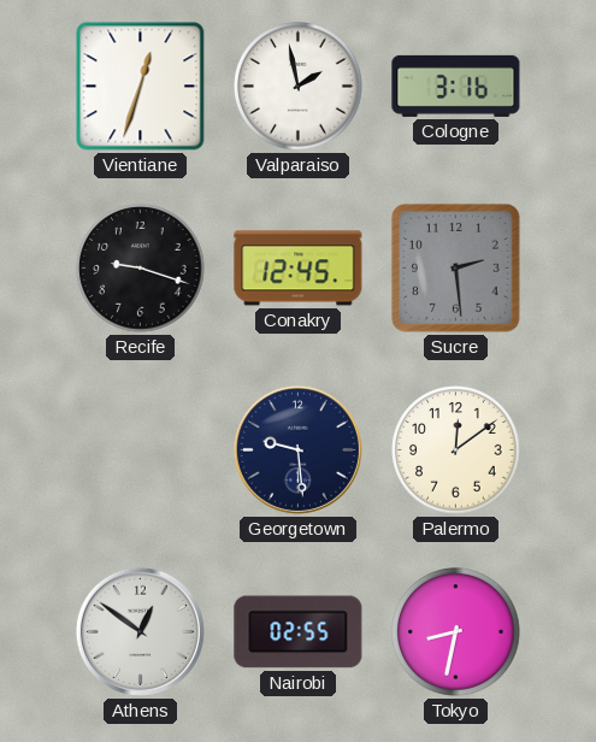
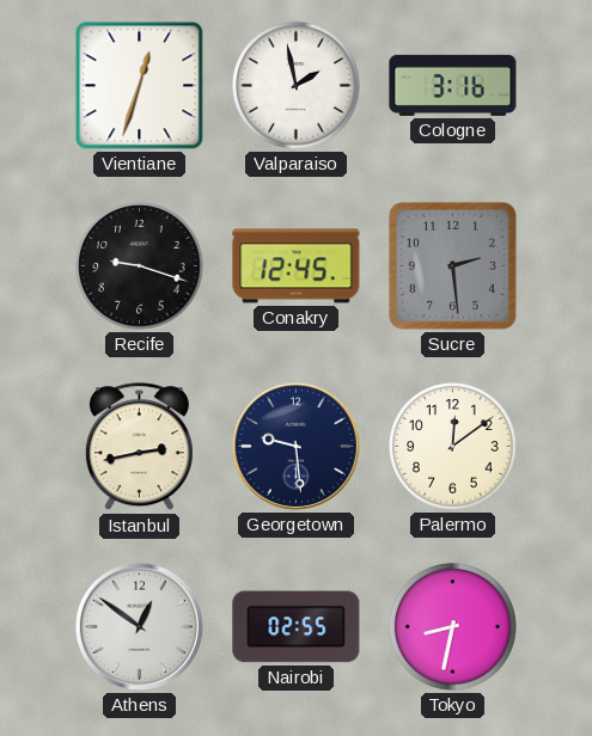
Istanbul: none -> 2:43
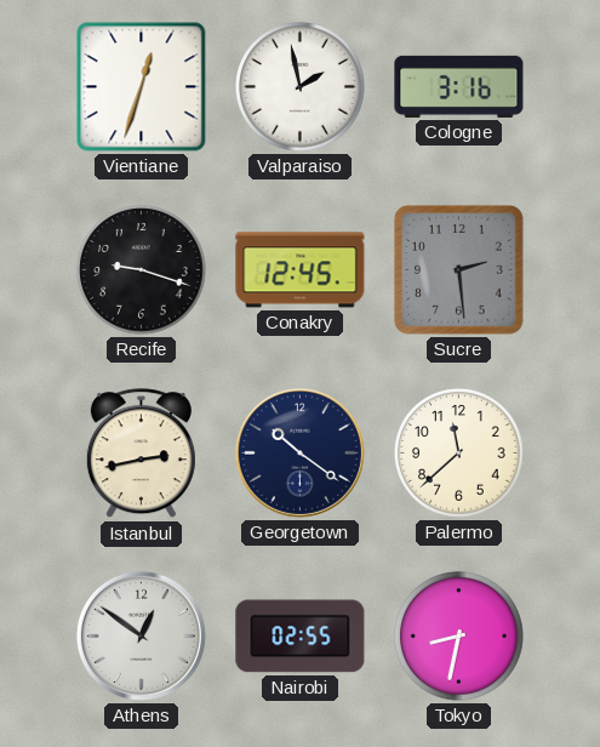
Georgetown: 9:29 -> 10:21
Palermo: 12:09 -> 11:38
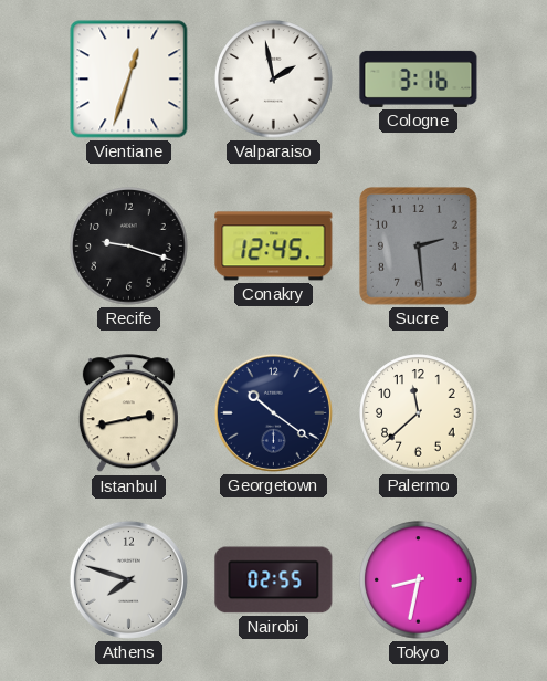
Athens: 12:51 -> 7:48
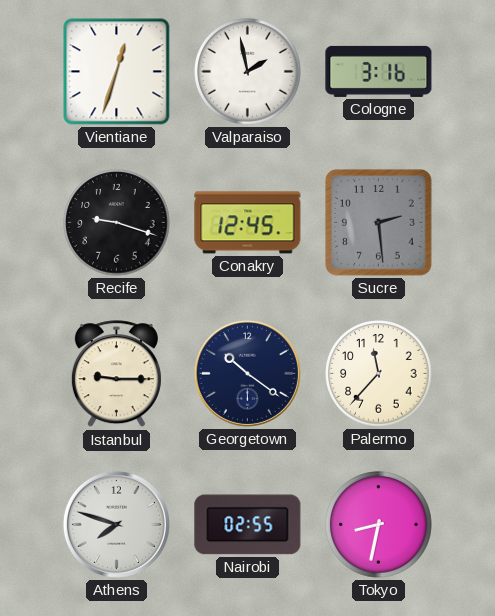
Istanbul: 2:43 -> 9:15
Palermo: 11:38 -> 11:37
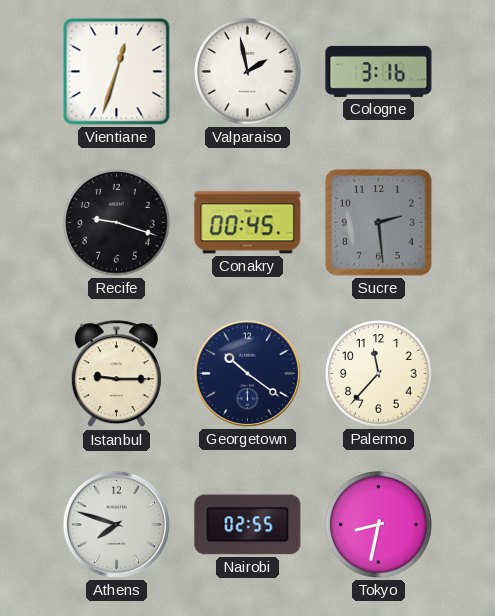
Conakry: 12:45 -> 00:45
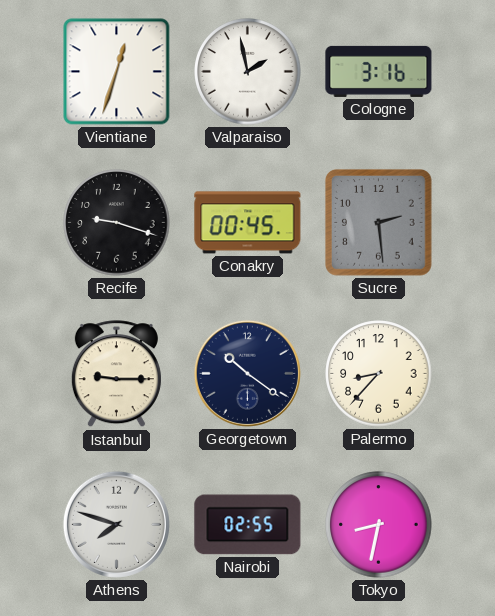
Palermo: 11:37 -> 8:37
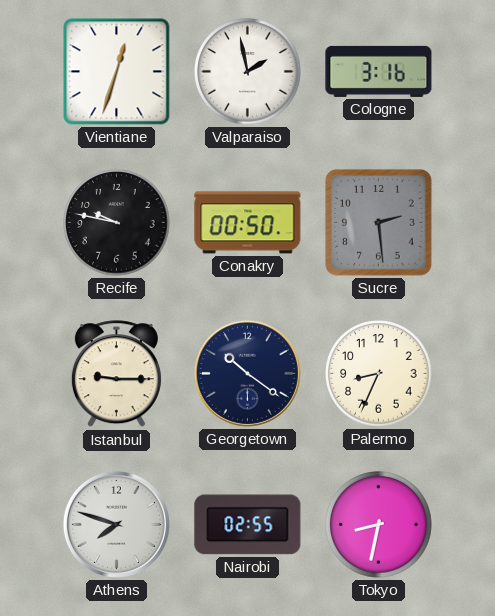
Recife: 9:18 -> 9:47
Conakry: 00:45 -> 00:50
Palermo: 8:37 -> 8:34
